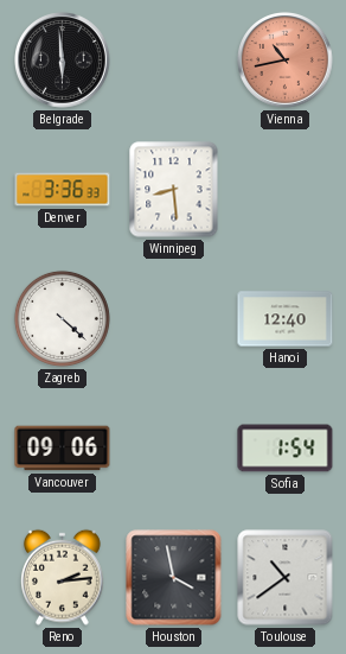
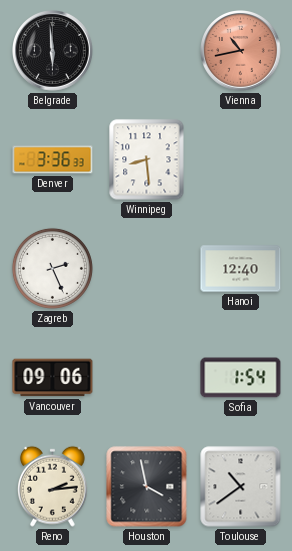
Zagreb: 4:22 -> 2:26
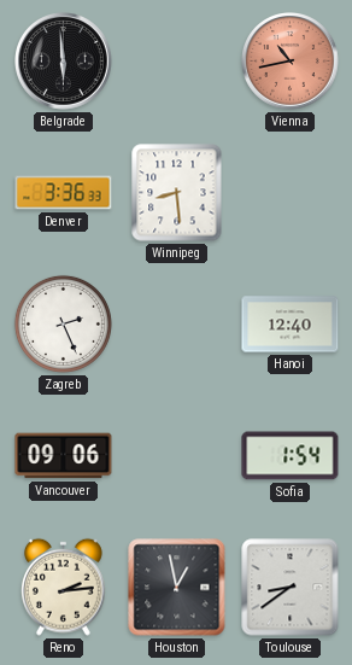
Houston: 3:58 -> 12:58
Toulouse: 10:39 -> 8:39
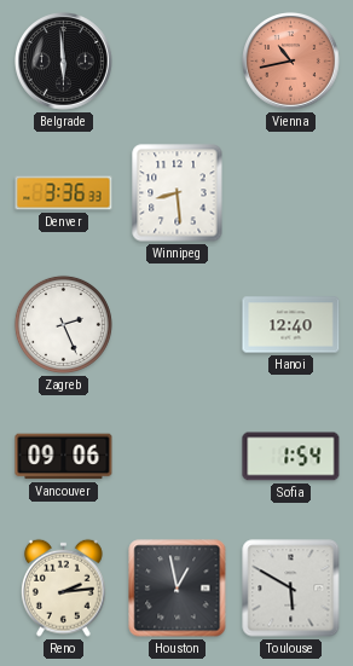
Toulouse: 8:39 -> 5:50
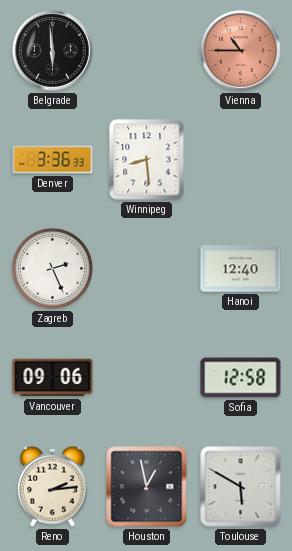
Vienna: 10:43 -> 10:45
Sofia: 1:54 -> 12:58
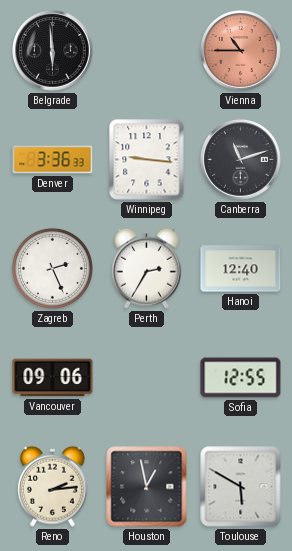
Winnipeg: 8:29 -> 9:16
Canberra: none -> 11:12
Perth: none -> 2:35
Sofia: 12:58 -> 12:55
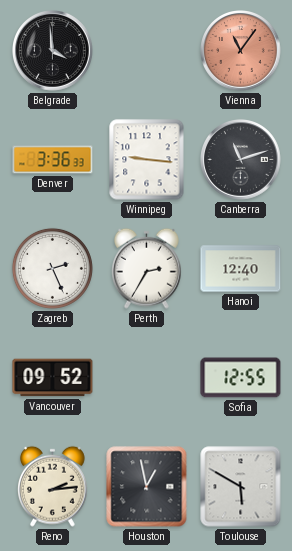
Belgrade: 5:59 -> 3:59
Vienna: 10:45 -> 11:06
Vancouver: 09:06 -> 09:52
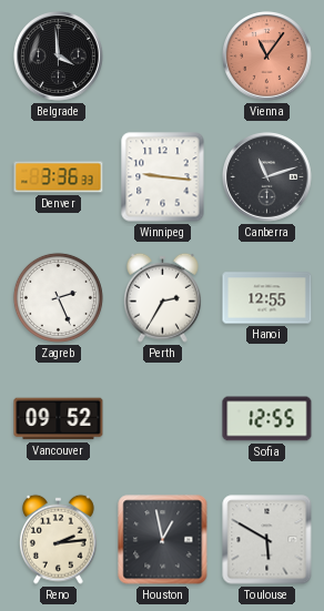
Hanoi: 12:40 -> 12:55
